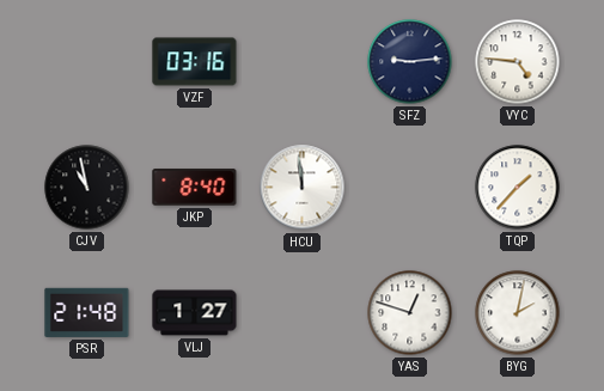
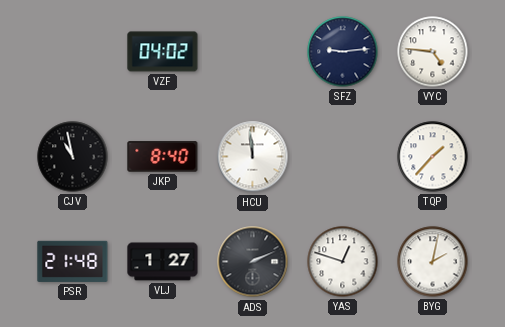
VZF: 03:16 -> 04:02
ADS: none -> 2:11
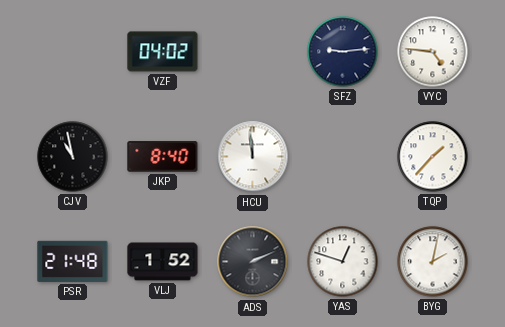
VLJ: 1:27 -> 1:52
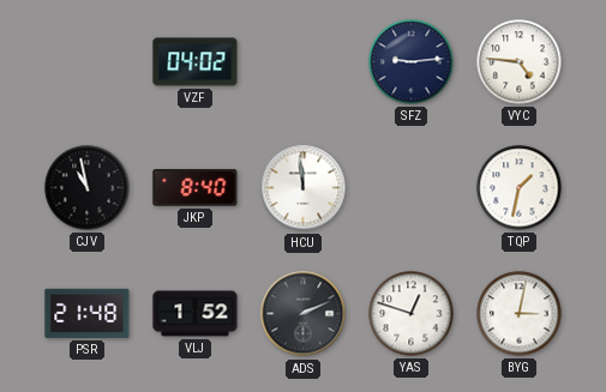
TQP: 1:37 -> 1:32
BYG: 2:02 -> 3:02
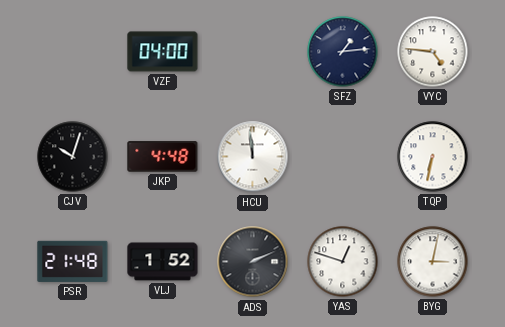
VZF: 04:02 -> 04:00
SFZ: 9:14 -> 1:14
CJV: 10:58 -> 10:03
JKP: 8:40 -> 4:48
TQP: 1:32 -> 6:32
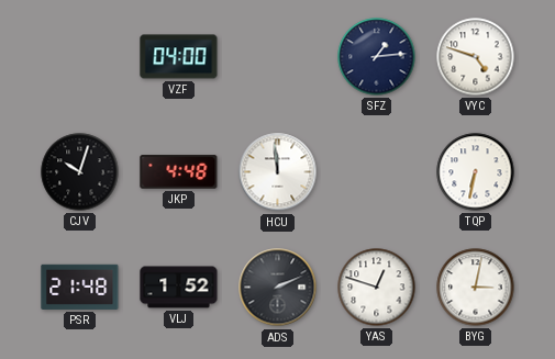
VYC: 4:46 -> 4:48
